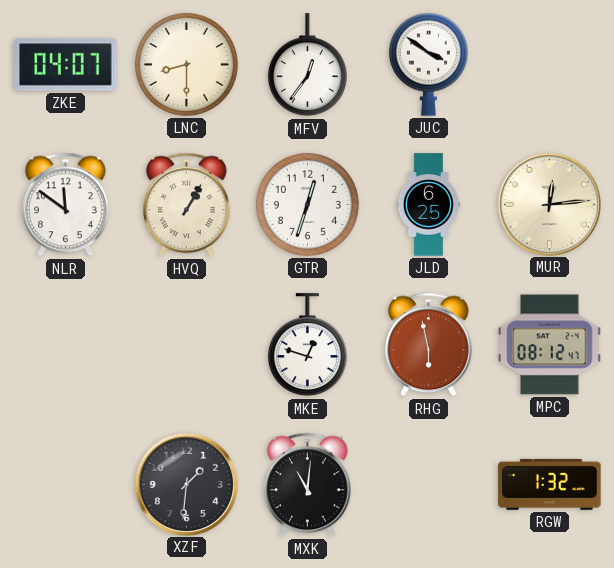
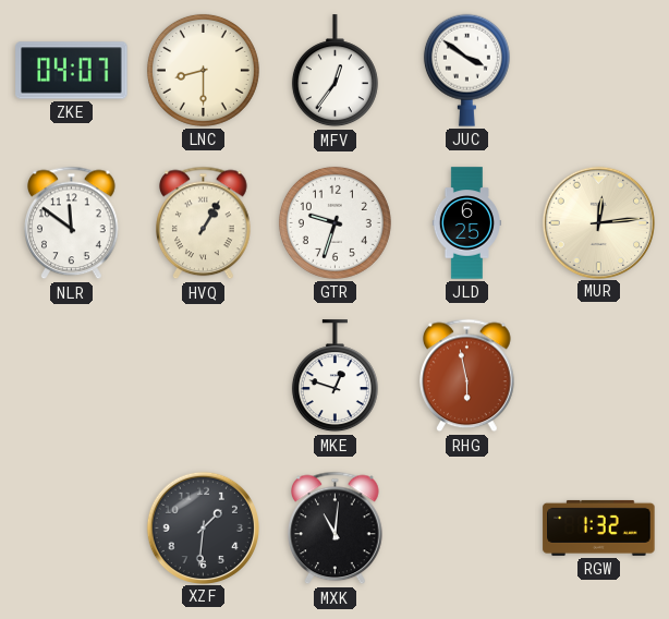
GTR: 12:33 -> 9:33
MPC: 08:12 -> none
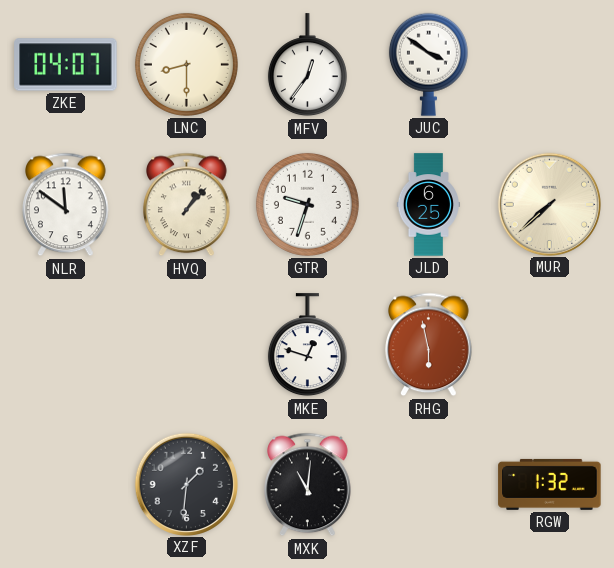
HVQ: 1:05 -> 1:07
MUR: 12:14 -> 7:38
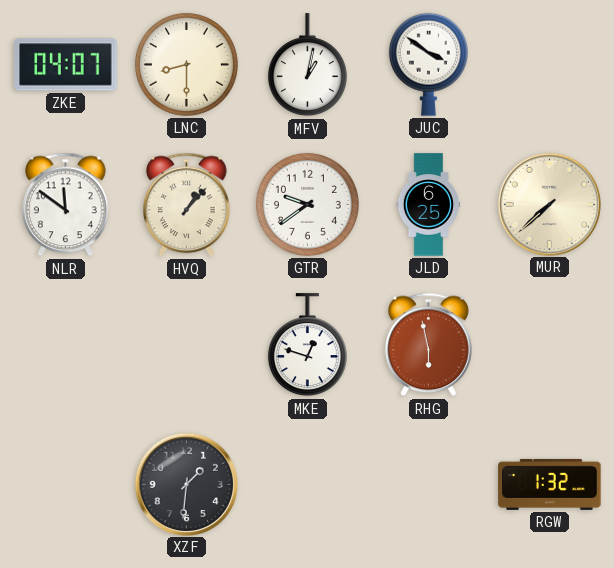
MFV: 12:36 -> 1:02
GTR: 9:33 -> 9:39
MXK: 11:01 -> none
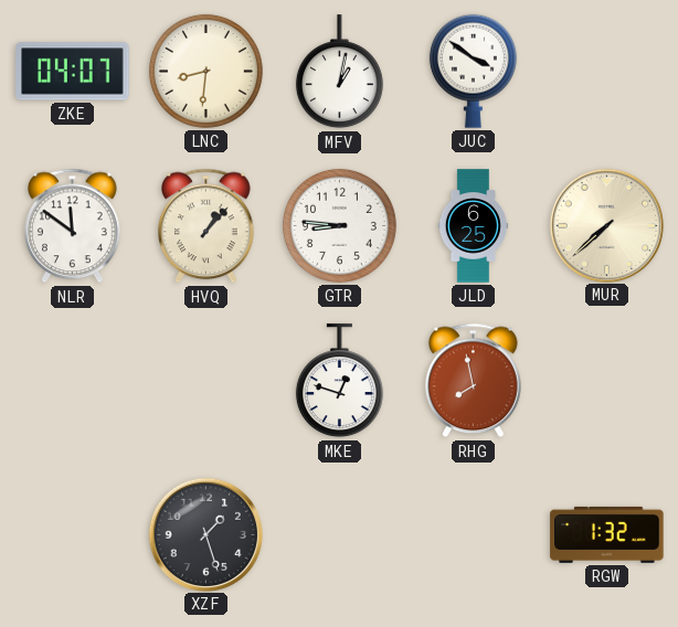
LNC: 8:30 -> 8:31
GTR: 9:39 -> 8:46
RHG: 5:58 -> 7:58
XZF: 1:31 -> 1:27
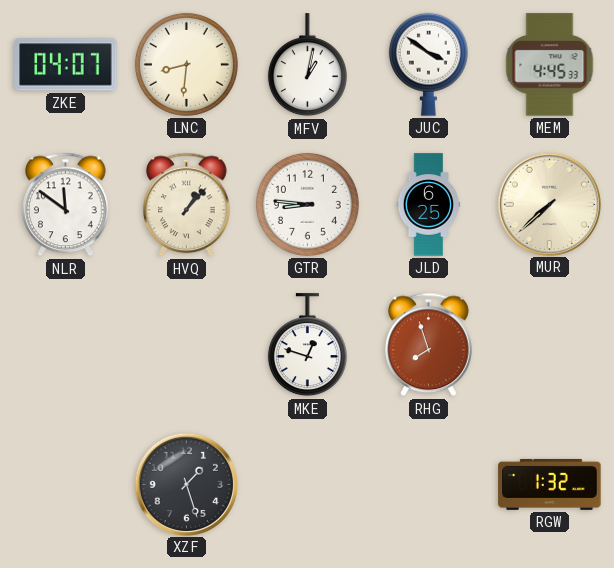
MEM: none -> 4:45
RHG: 7:58 -> 7:57
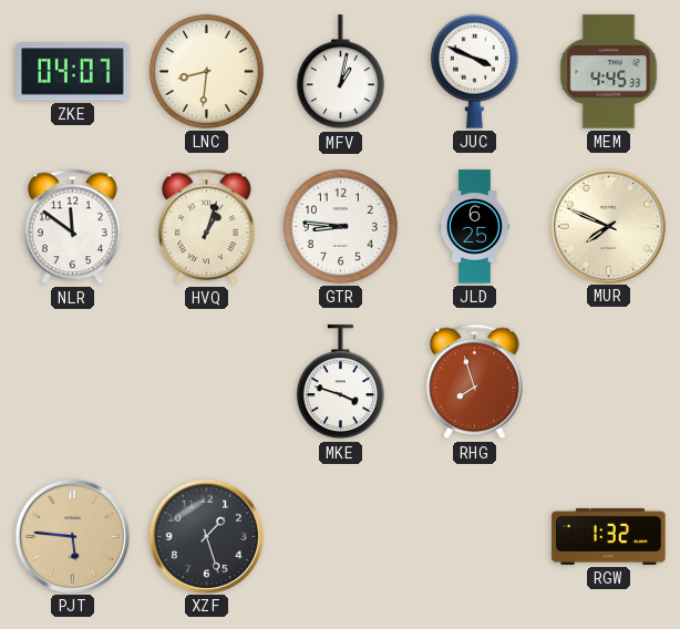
JUC: 3:51 -> 3:49
HVQ: 1:07 -> 1:03
MUR: 7:38 -> 7:49
MKE: 12:48 -> 3:48
PJT: none -> 5:46
